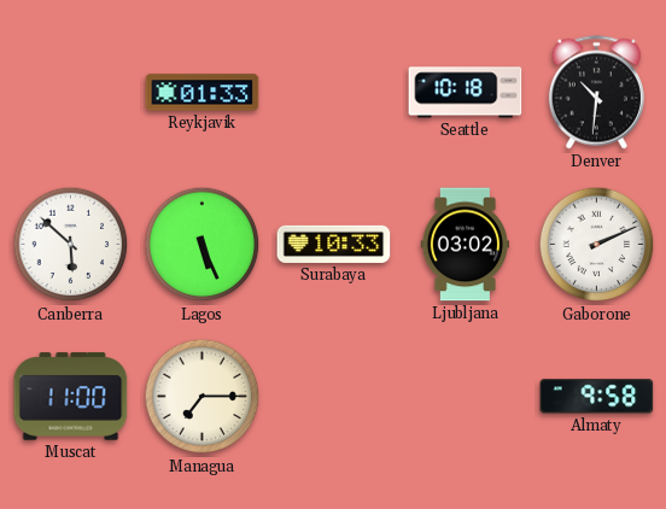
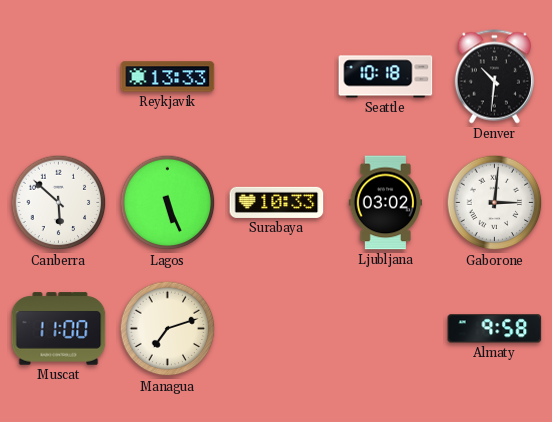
Reykjavik: 01:33 -> 13:33
Gaborone: 2:11 -> 3:01
Managua: 7:15 -> 7:12
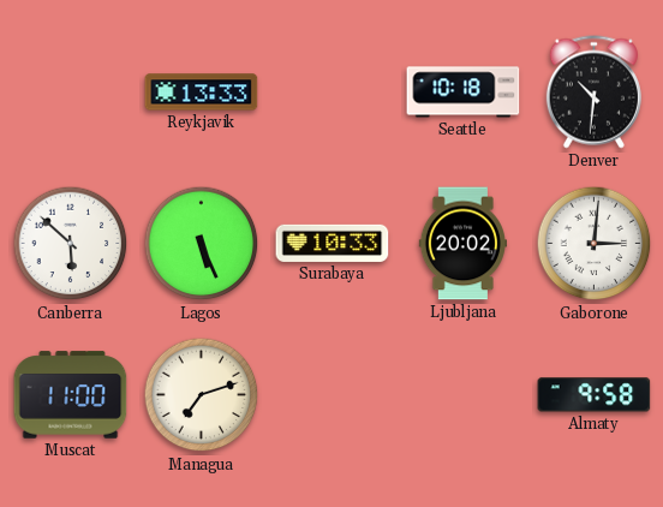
Ljubljana: 03:02 -> 20:02
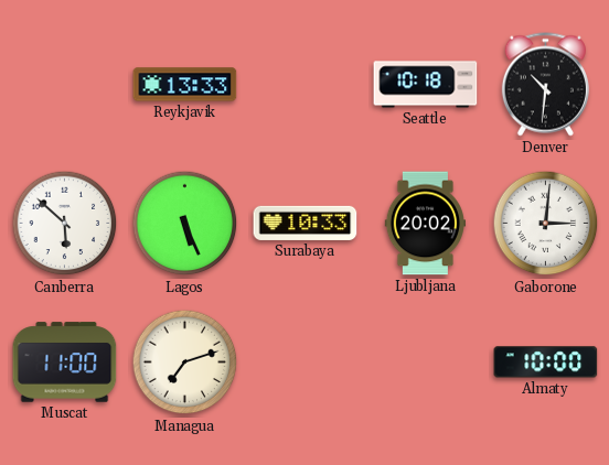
Almaty: 9:58 -> 10:00
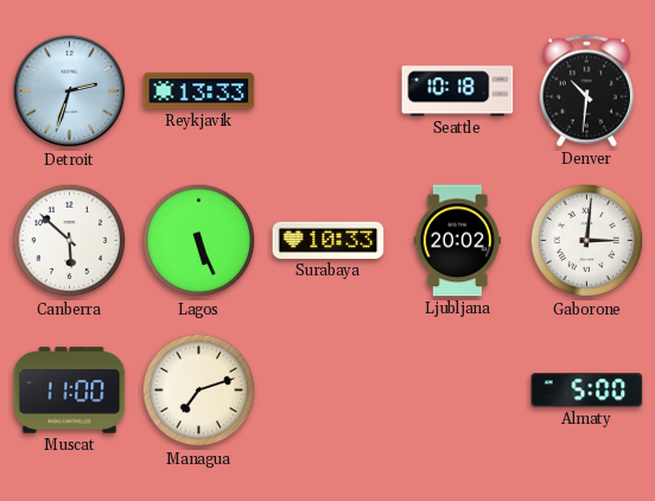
Detroit: none -> 2:33
Almaty: 10:00 -> 5:00
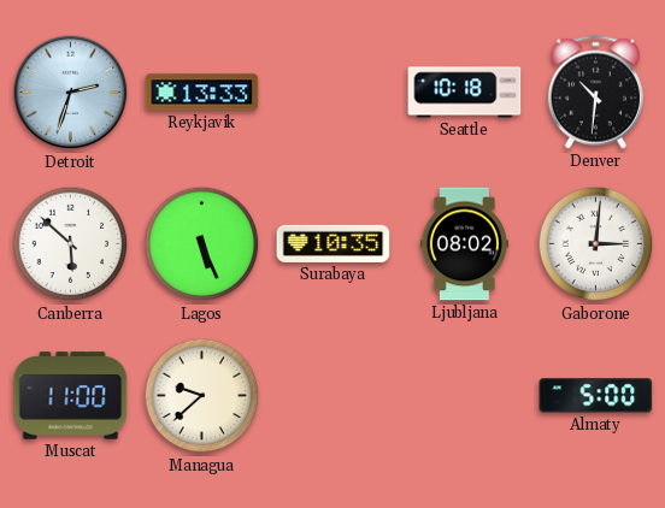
Surabaya: 10:33 -> 10:35
Ljubljana: 20:02 -> 08:02
Managua: 7:12 -> 9:38
